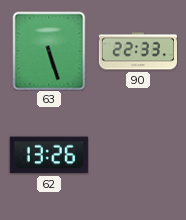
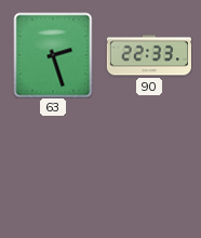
63: 5:27 -> 2:27
62: 13:26 -> none
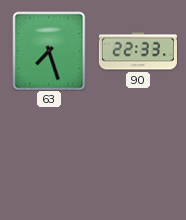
63: 2:27 -> 7:27
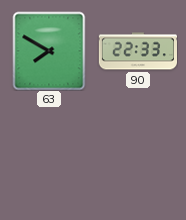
63: 7:27 -> 7:50
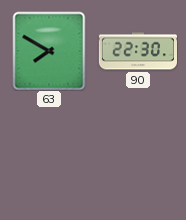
90: 22:33 -> 22:30
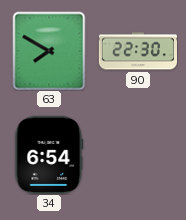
34: none -> 6:54
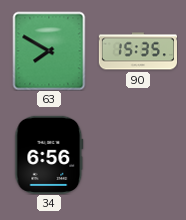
90: 22:30 -> 15:35
34: 6:54 -> 6:56
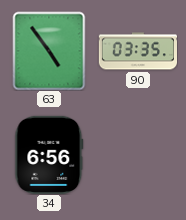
63: 7:50 -> 4:54
90: 15:35 -> 03:35
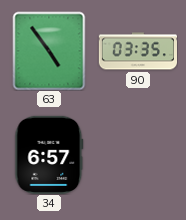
34: 6:56 -> 6:57
